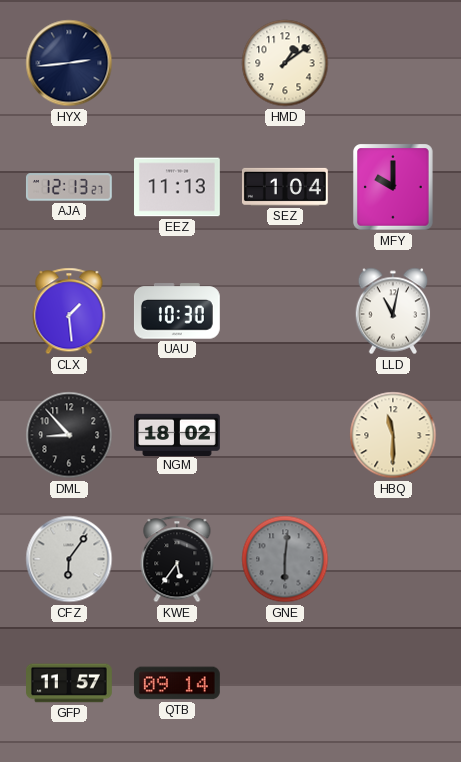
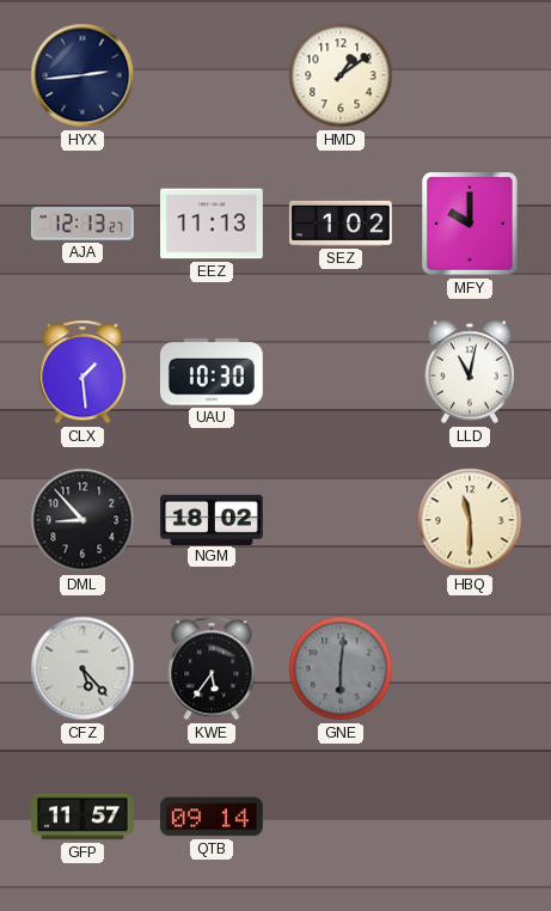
SEZ: 1:04 -> 1:02
CFZ: 6:06 -> 5:23
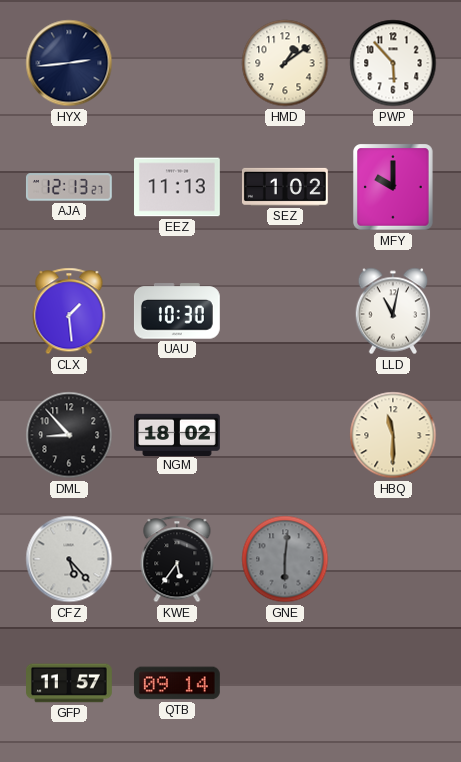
PWP: none -> 5:53
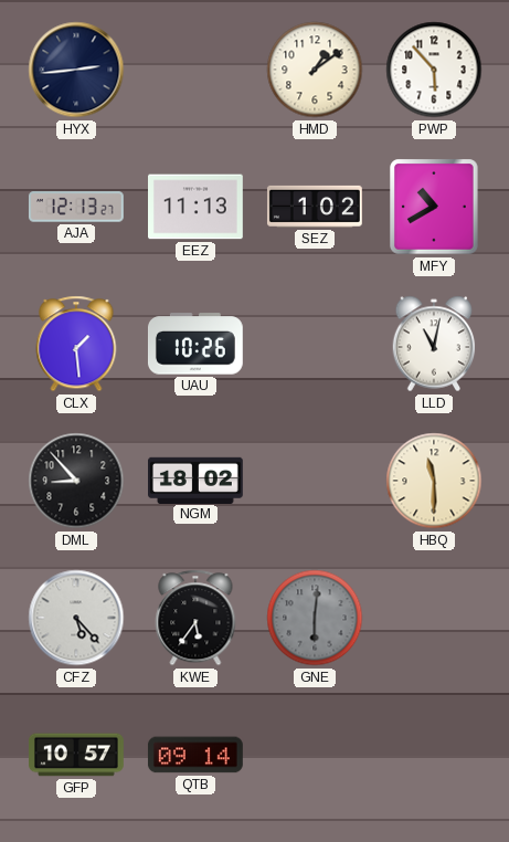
MFY: 10:00 -> 10:40
UAU: 10:30 -> 10:26
GFP: 11:57 -> 10:57
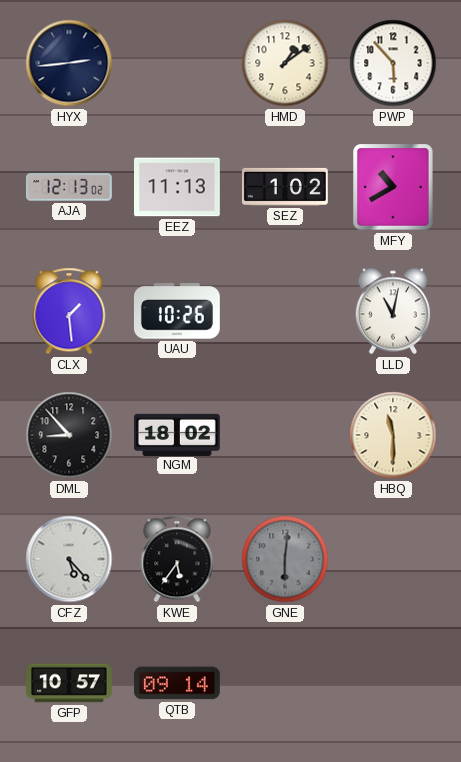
AJA: 12:13:27 -> 12:13:02
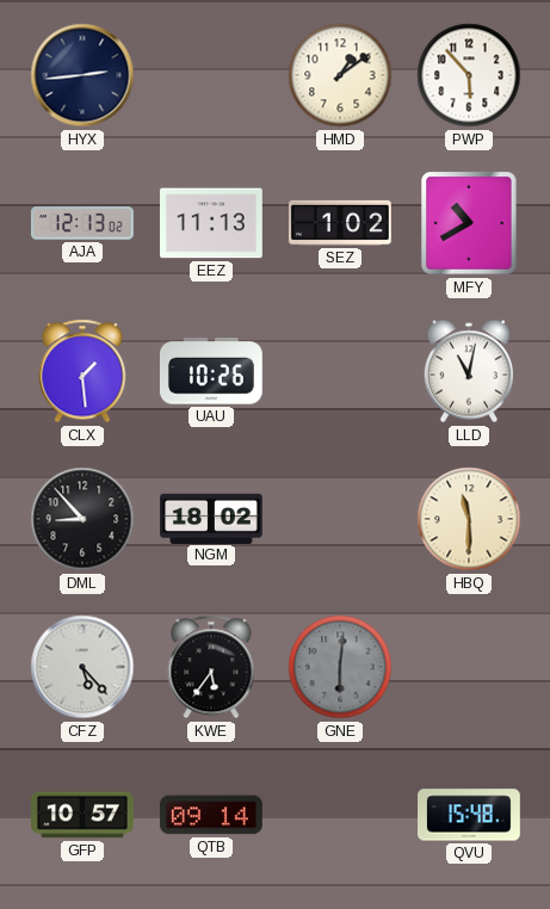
QVU: none -> 15:48
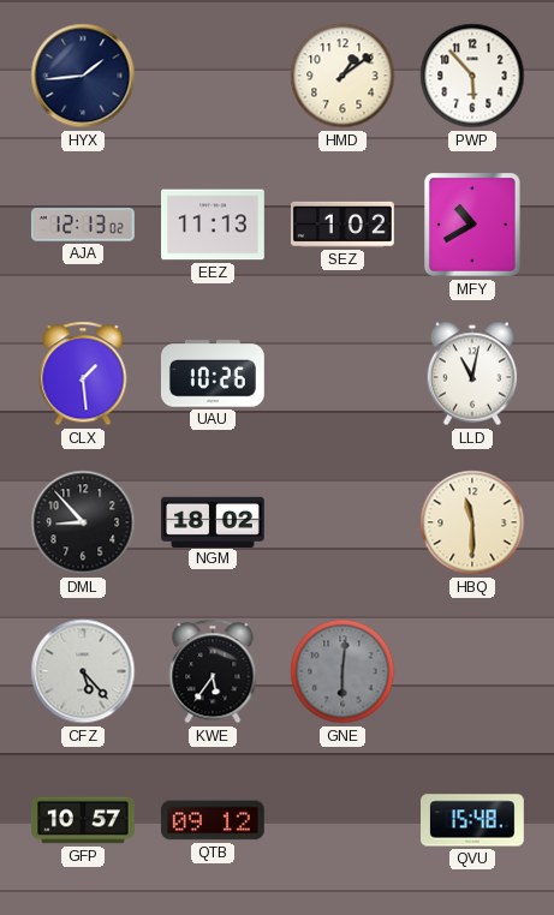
HYX: 2:44 -> 1:44
QTB: 09:14 -> 09:12
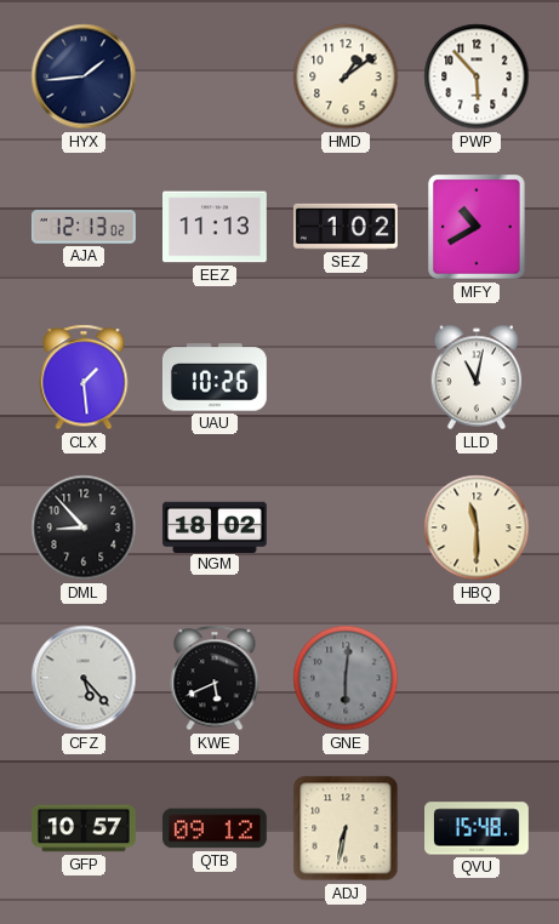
KWE: 5:36 -> 5:41
ADJ: none -> 6:32
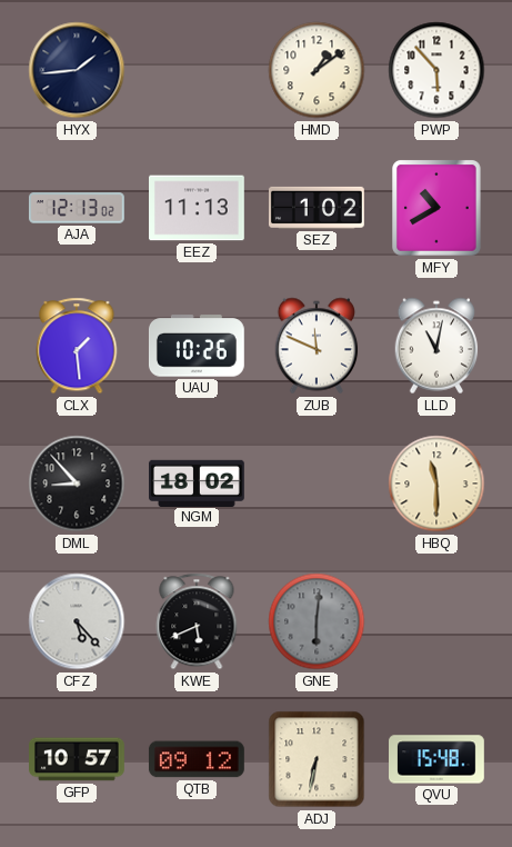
ZUB: none -> 11:49
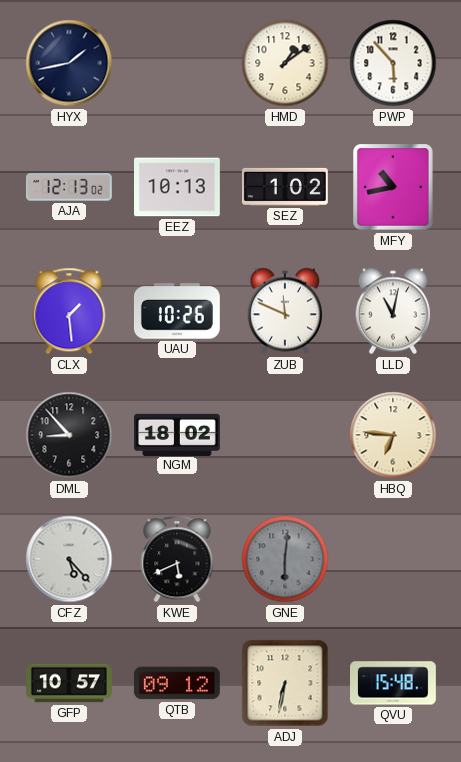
HYX: 1:44 -> 1:43
EEZ: 11:13 -> 10:13
MFY: 10:40 -> 10:43
HBQ: 11:30 -> 6:46
